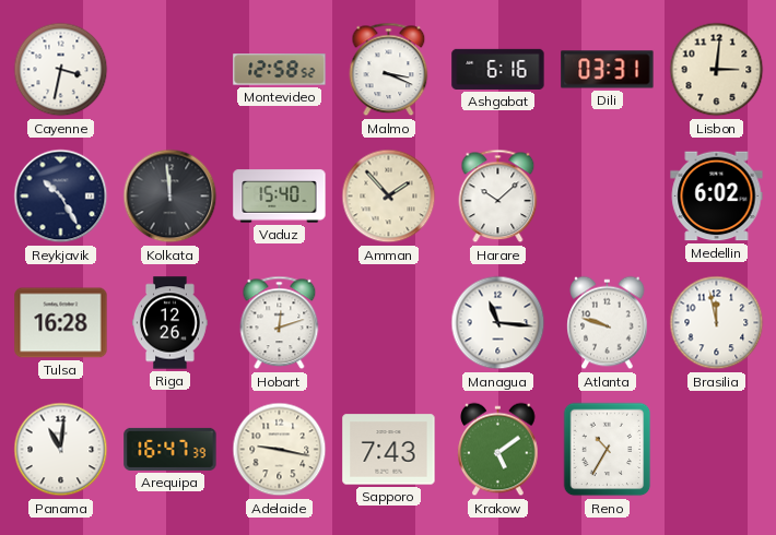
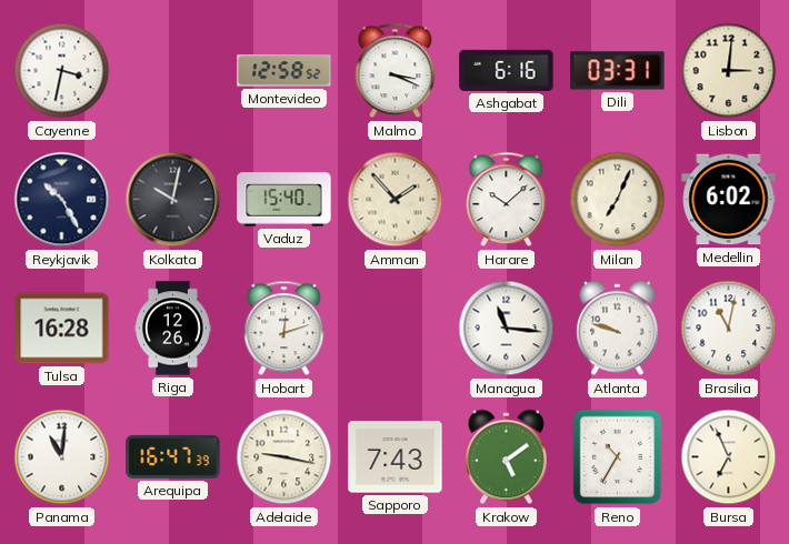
Kolkata: 11:59 -> 10:02
Milan: none -> 7:04
Brasilia: 11:58 -> 11:02
Bursa: none -> 6:56
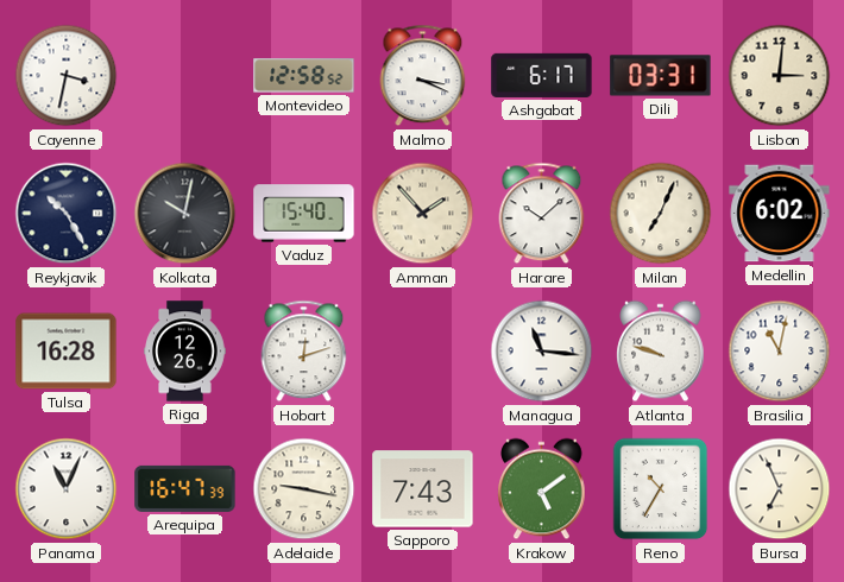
Ashgabat: 6:16 -> 6:17
Panama: 11:01 -> 11:04
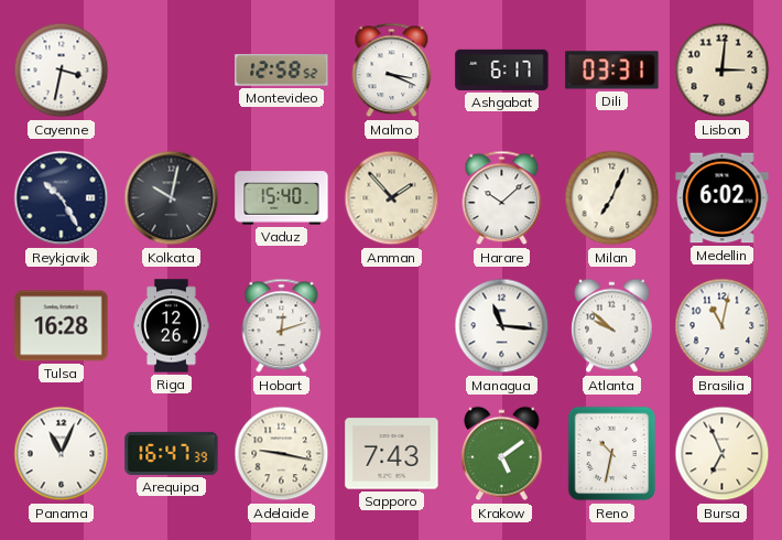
Atlanta: 9:48 -> 9:52
Reno: 10:35 -> 10:32
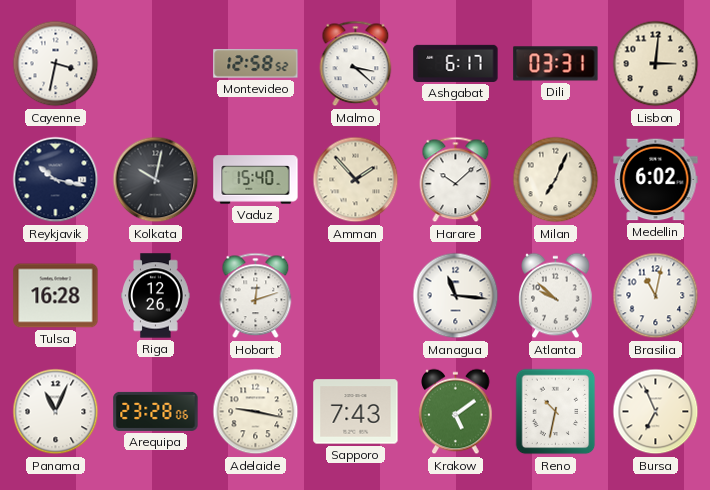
Malmo: 3:19 -> 3:22
Reykjavik: 10:25 -> 10:17
Arequipa: 16:47 -> 23:28
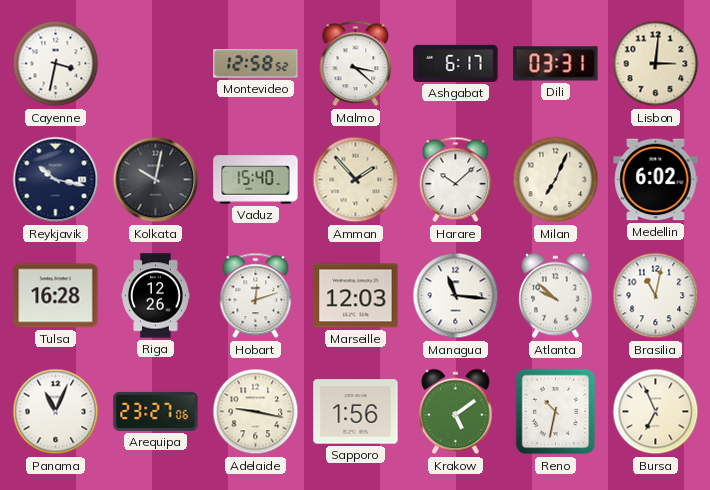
Marseille: none -> 12:03
Arequipa: 23:28 -> 23:27
Sapporo: 7:43 -> 1:56
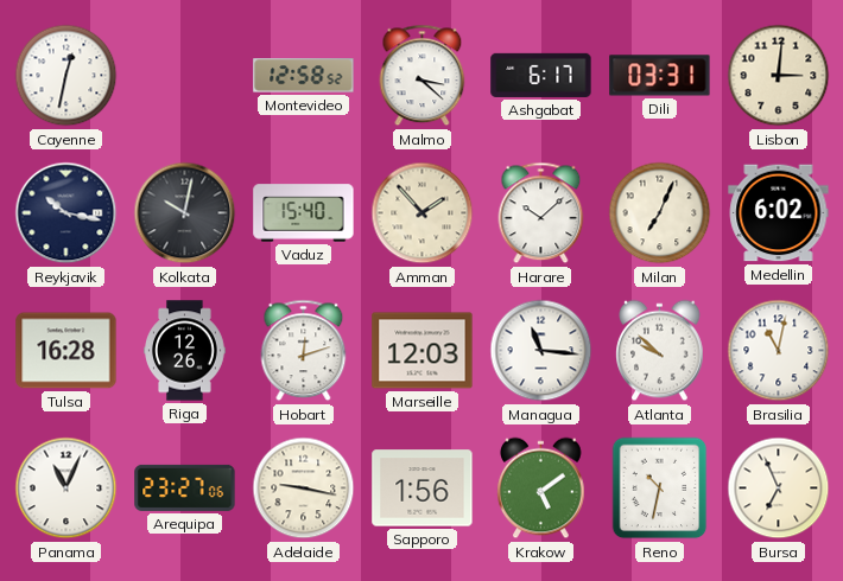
Cayenne: 3:32 -> 12:32
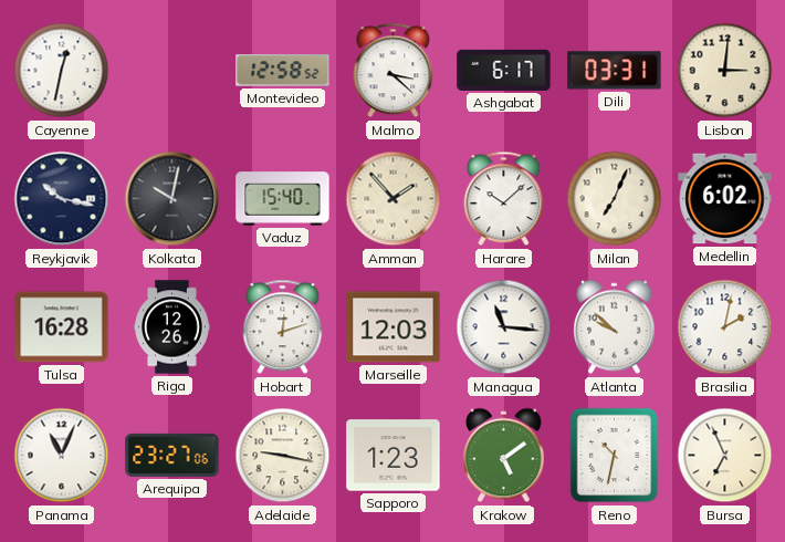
Brasilia: 11:02 -> 2:02
Sapporo: 1:56 -> 1:23
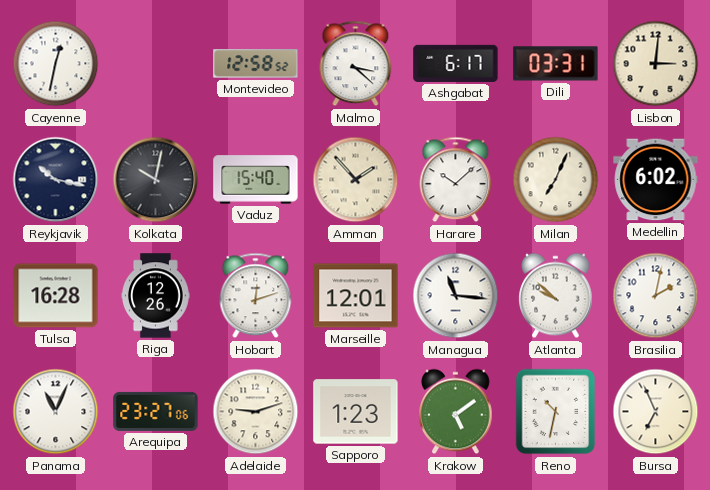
Marseille: 12:03 -> 12:01
Adelaide: 9:17 -> 9:12
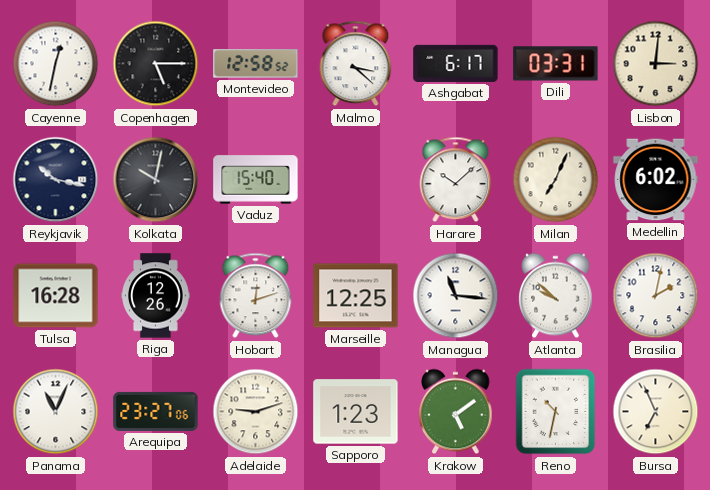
Copenhagen: none -> 5:15
Amman: 1:53 -> none
Marseille: 12:01 -> 12:25
